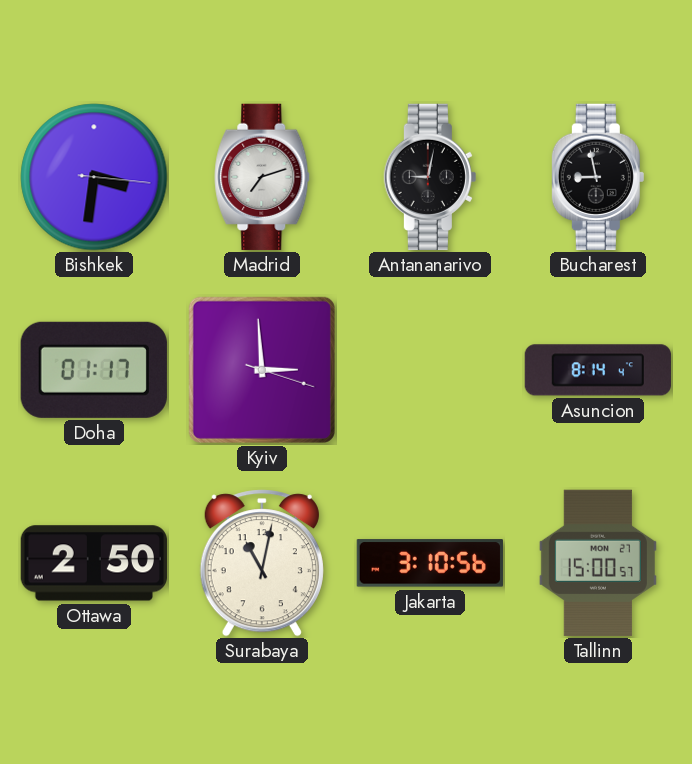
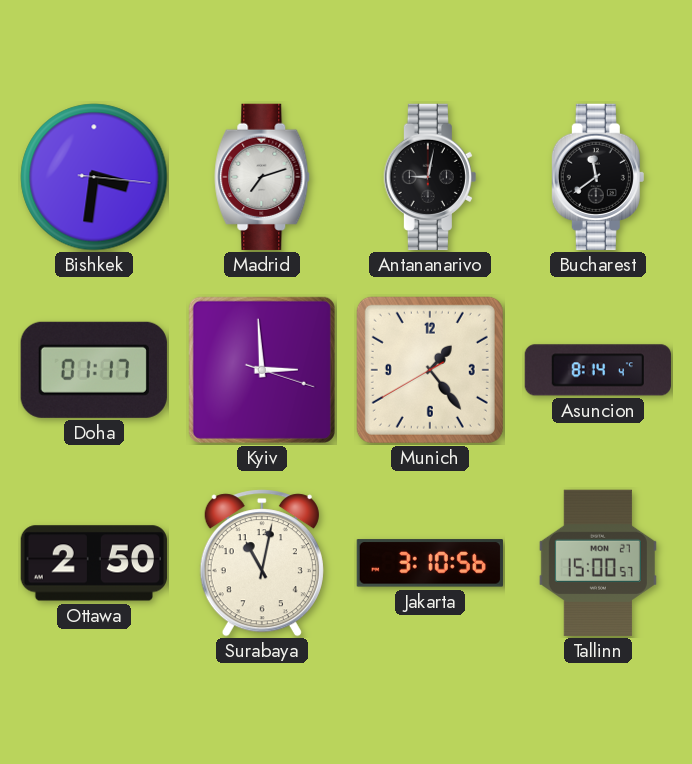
Bucharest: 8:58 -> 11:39
Munich: none -> 1:23
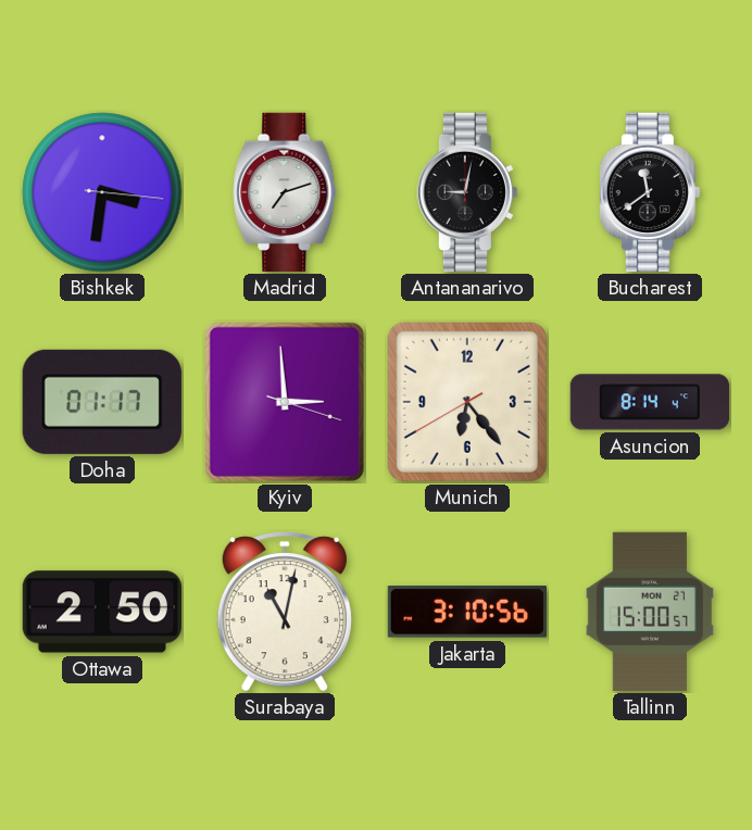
Munich: 1:23 -> 6:23
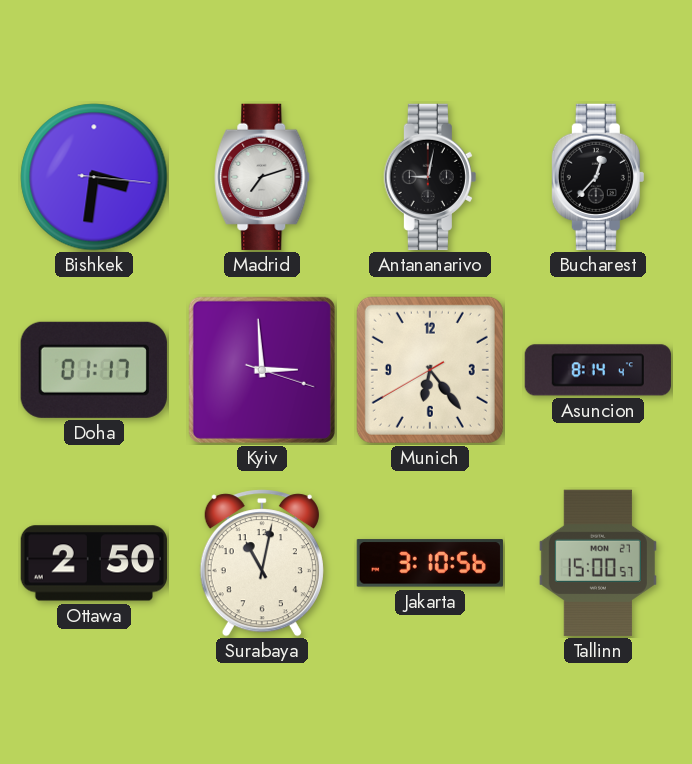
Bucharest: 11:39 -> 12:37
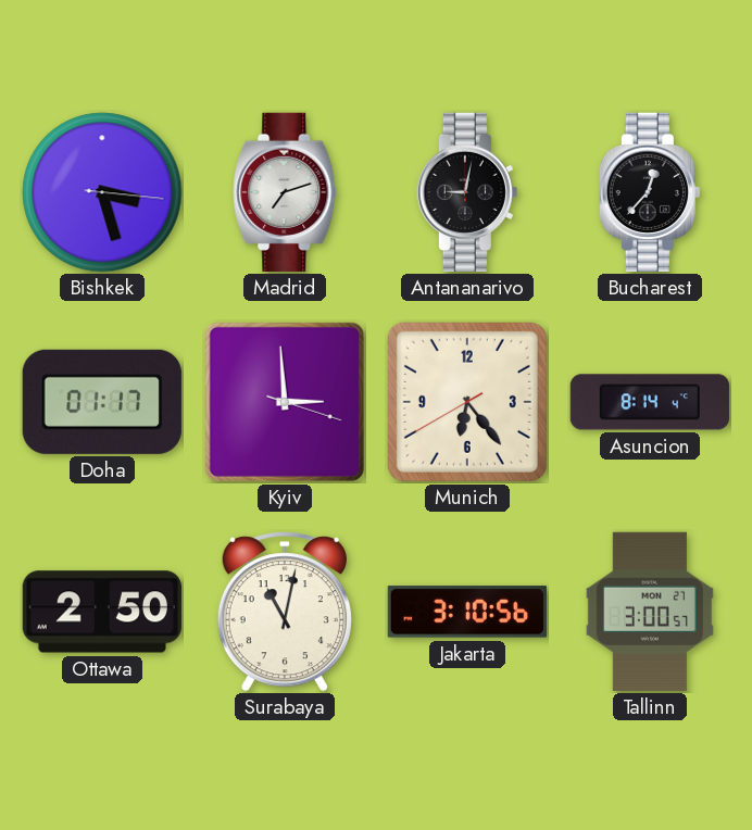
Bishkek: 3:31 -> 3:27
Tallinn: 15:00 -> 3:00
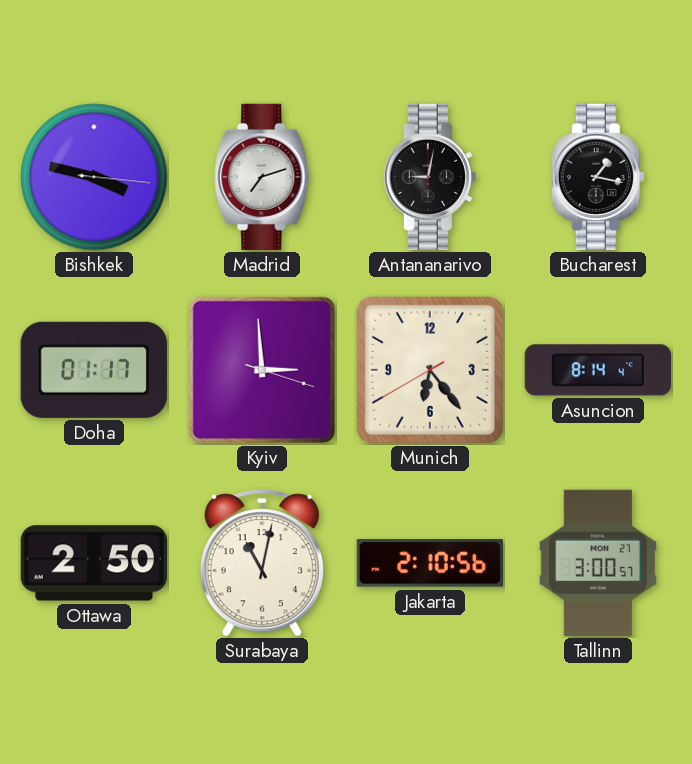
Bishkek: 3:27 -> 3:47
Bucharest: 12:37 -> 1:17
Jakarta: 3:10 -> 2:10
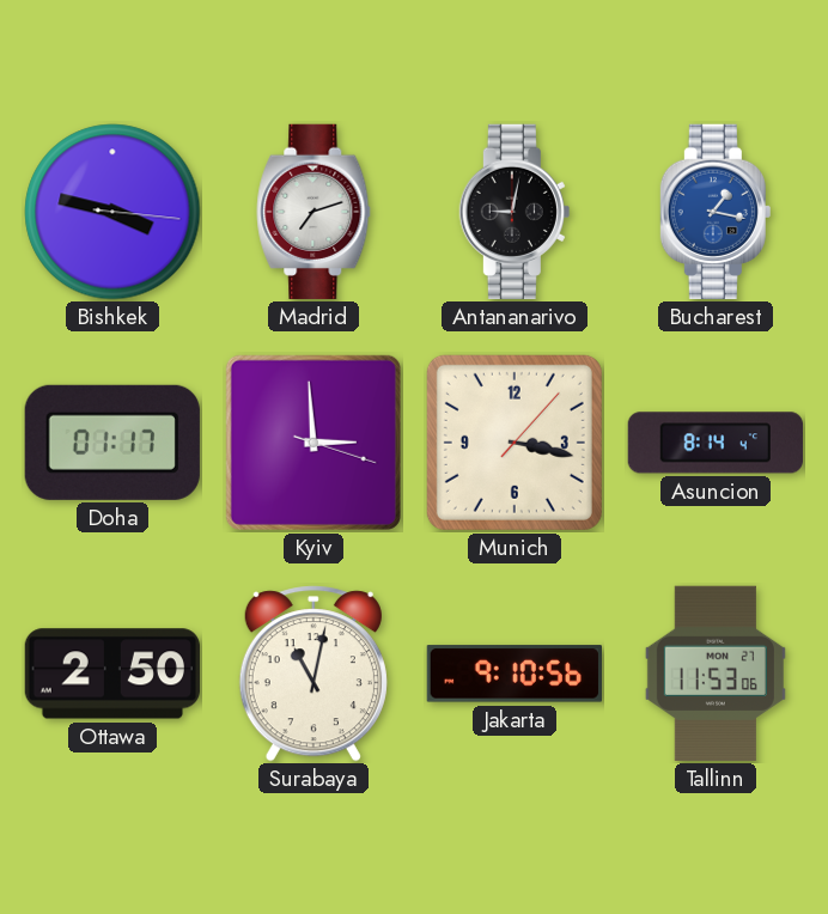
Bucharest dial: black -> blue
Munich: 6:23 -> 3:17
Jakarta: 2:10 -> 9:10
Tallinn: 3:00 -> 11:53
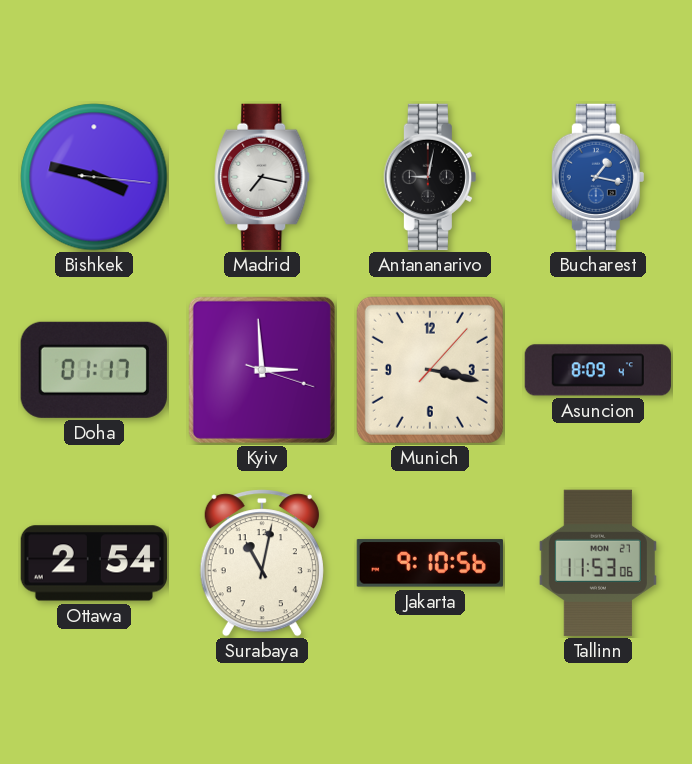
Madrid: 7:12 -> 7:17
Asuncion: 8:14 -> 8:09
Ottawa: 2:50 -> 2:54
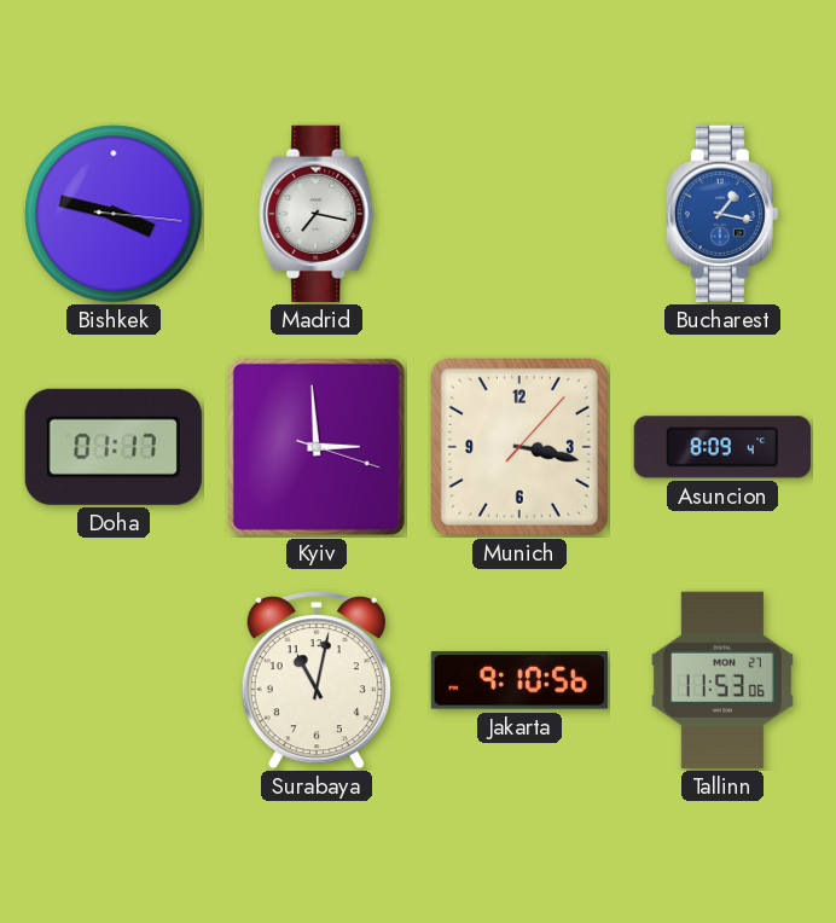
Antananarivo: 9:02 -> none
Ottawa: 2:54 -> none
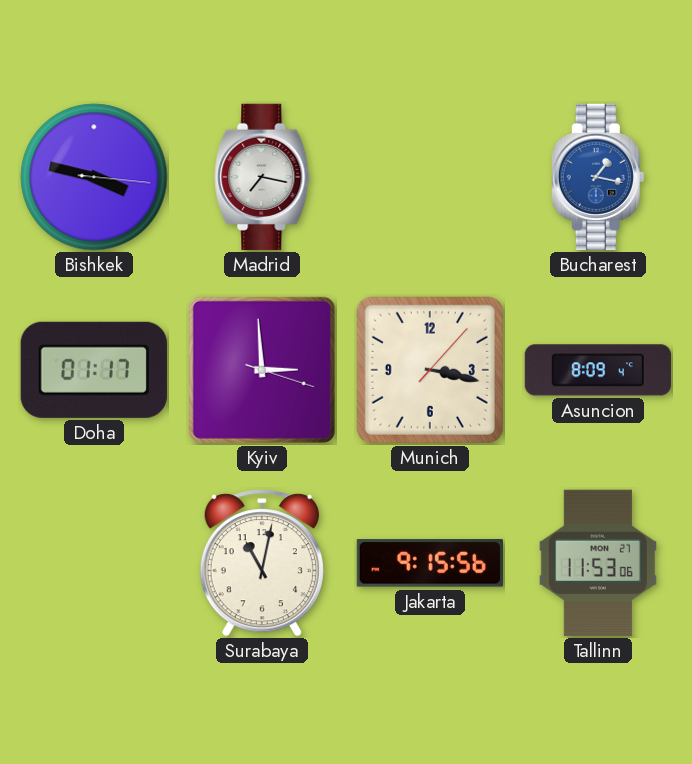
Jakarta: 9:10 -> 9:15
